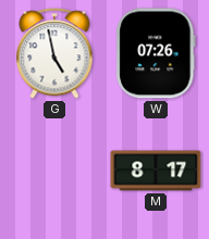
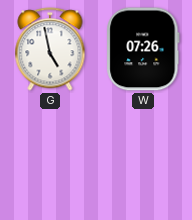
M: 8:17 -> none
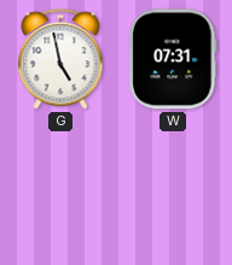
W: 07:26 -> 07:31
